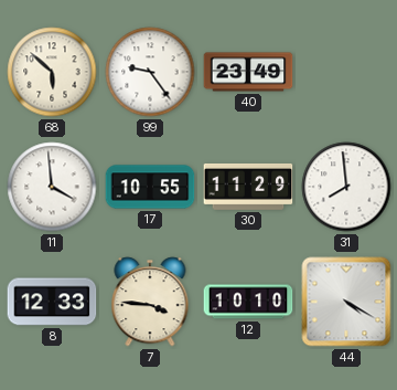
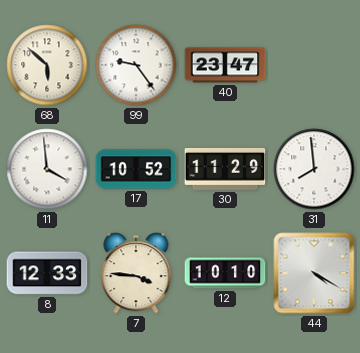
40: 23:49 -> 23:47
17: 10:55 -> 10:52
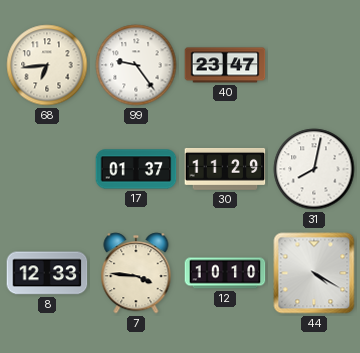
68: 5:52 -> 6:44
11: 3:59 -> none
17: 10:52 -> 01:37
31: 7:59 -> 8:02
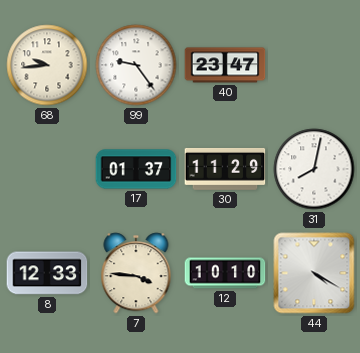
68: 6:44 -> 9:44
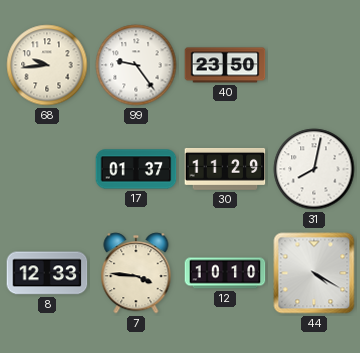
40: 23:47 -> 23:50
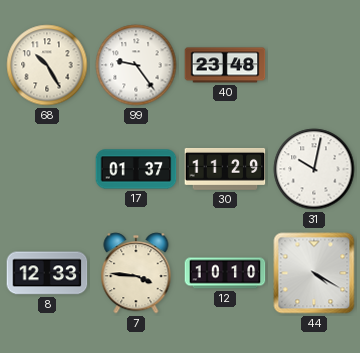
68: 9:44 -> 10:25
40: 23:50 -> 23:48
31: 8:02 -> 10:02
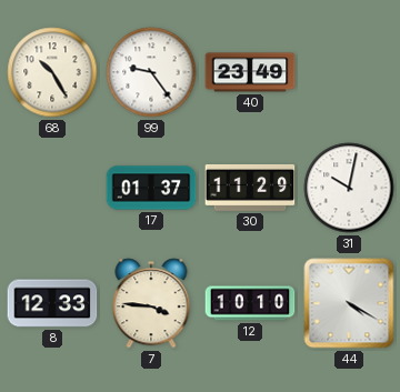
40: 23:48 -> 23:49
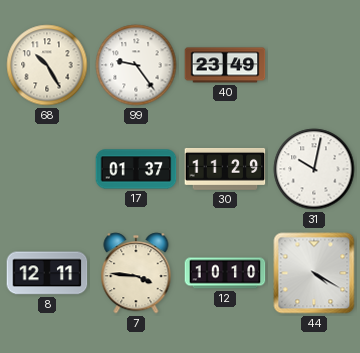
8: 12:33 -> 12:11
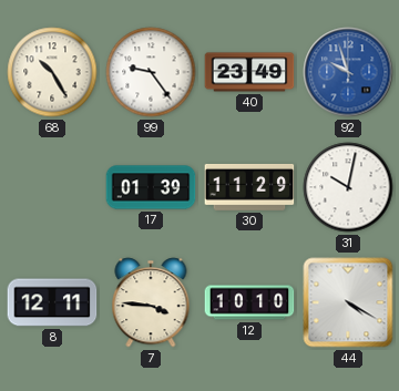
92: none -> 9:57
17: 01:37 -> 01:39
